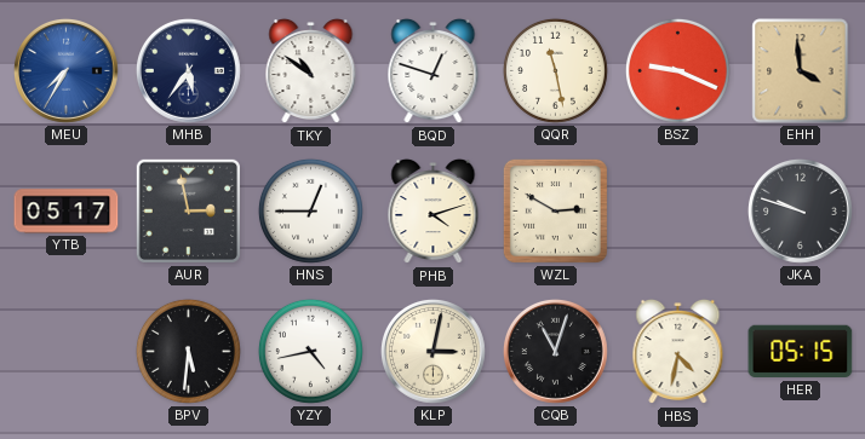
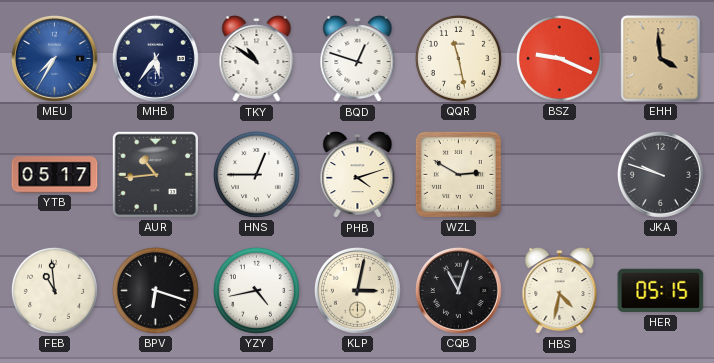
AUR: 2:58 -> 10:44
FEB: none -> 10:59
BPV: 5:31 -> 6:18
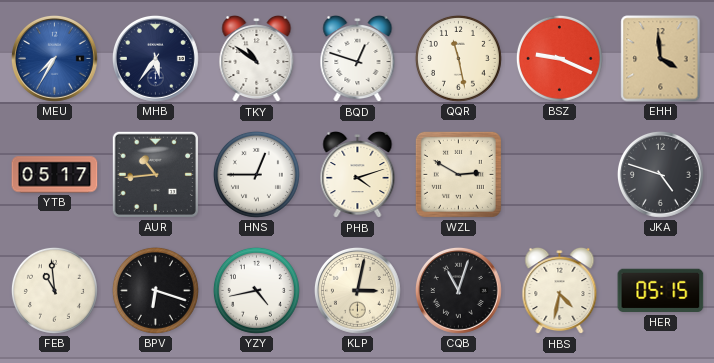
JKA: 9:48 -> 4:48
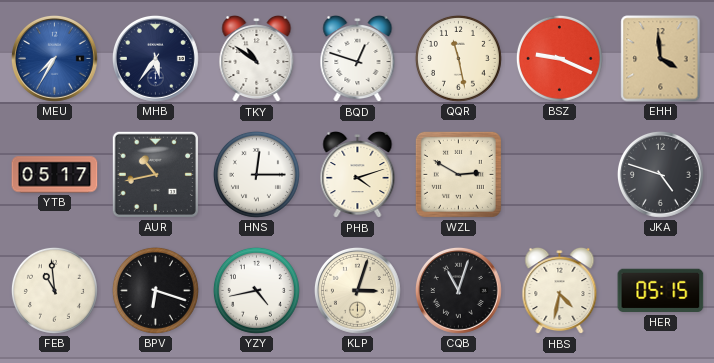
AUR: 10:44 -> 10:43
HNS: 12:45 -> 12:15
KLP: 3:02 -> 3:03
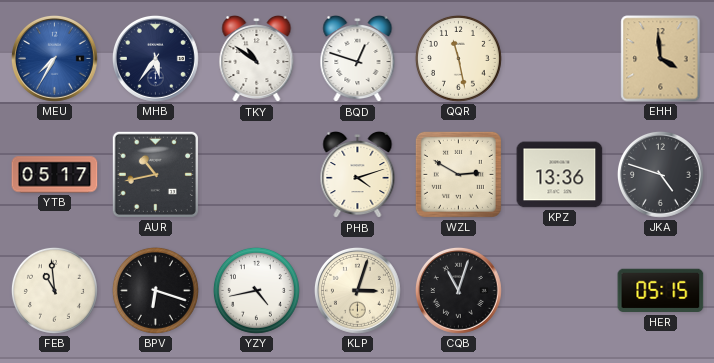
BSZ: 9:19 -> none
HNS: 12:15 -> none
KPZ: none -> 13:36
HBS: 4:32 -> none
